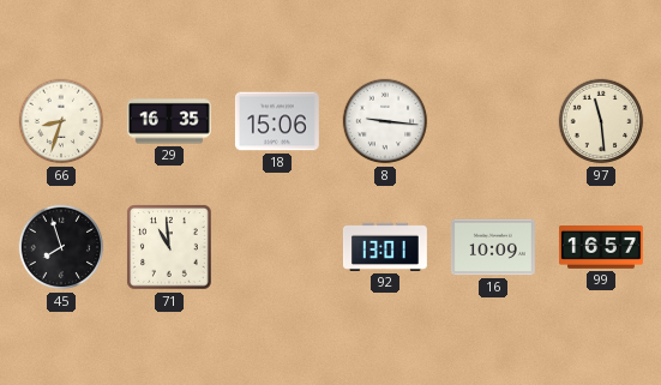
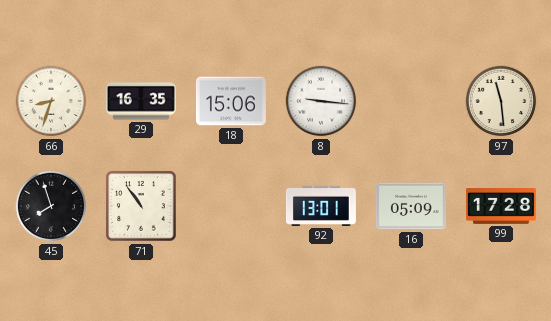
71: 10:59 -> 10:54
16: 10:09 -> 05:09
99: 16:57 -> 17:28
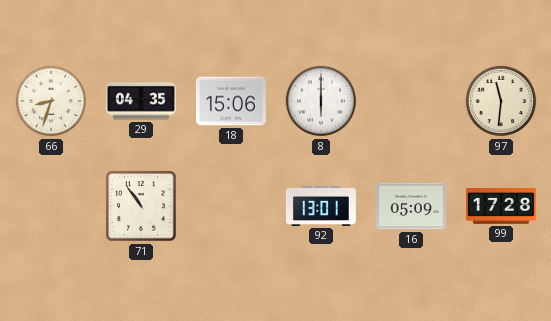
29: 16:35 -> 04:35
8: 9:16 -> 6:00
97: 11:29 -> 11:31
45: 7:57 -> none
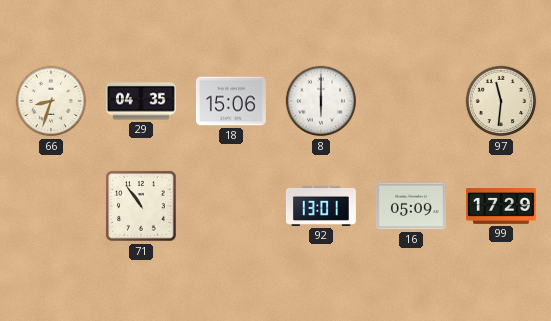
99: 17:28 -> 17:29
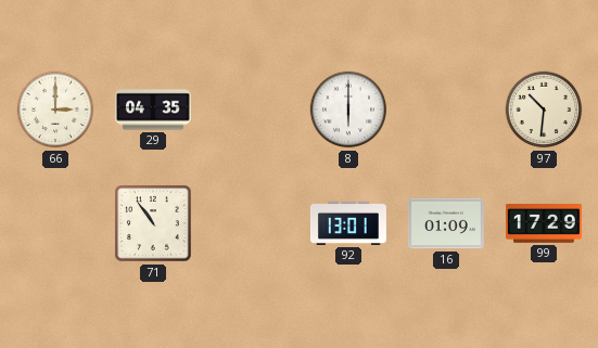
66: 8:33 -> 3:00
18: 15:06 -> none
97: 11:31 -> 10:31
16: 05:09 -> 01:09
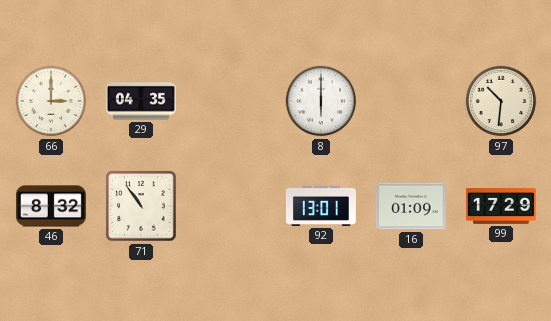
46: none -> 8:32
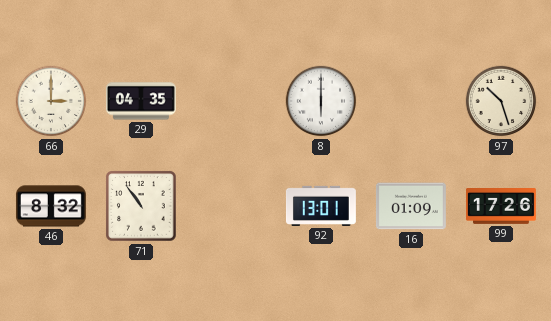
97: 10:31 -> 10:27
99: 17:29 -> 17:26
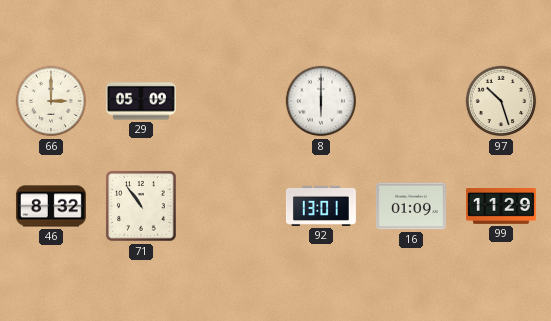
29: 04:35 -> 05:09
99: 17:26 -> 11:29
